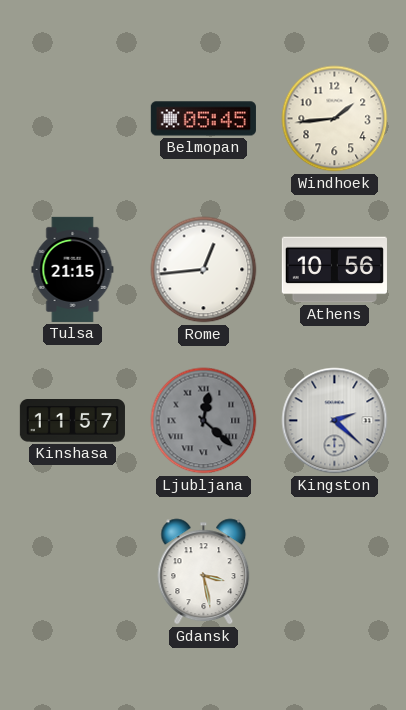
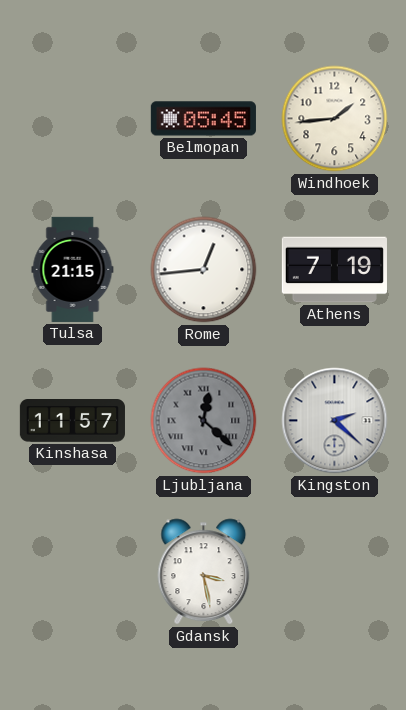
Athens: 10:56 -> 7:19
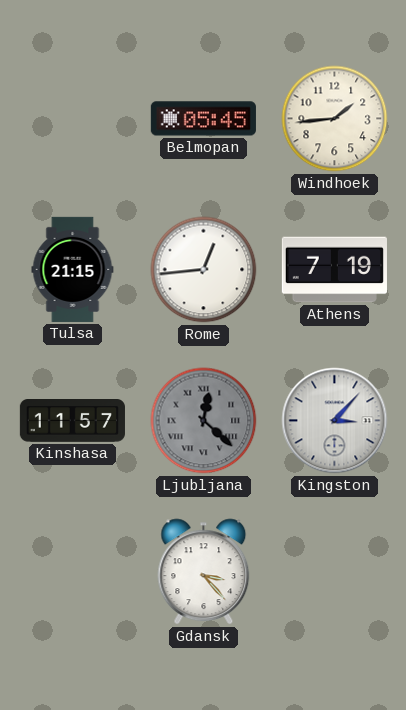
Kingston: 2:22 -> 3:07
Gdansk: 3:28 -> 3:23
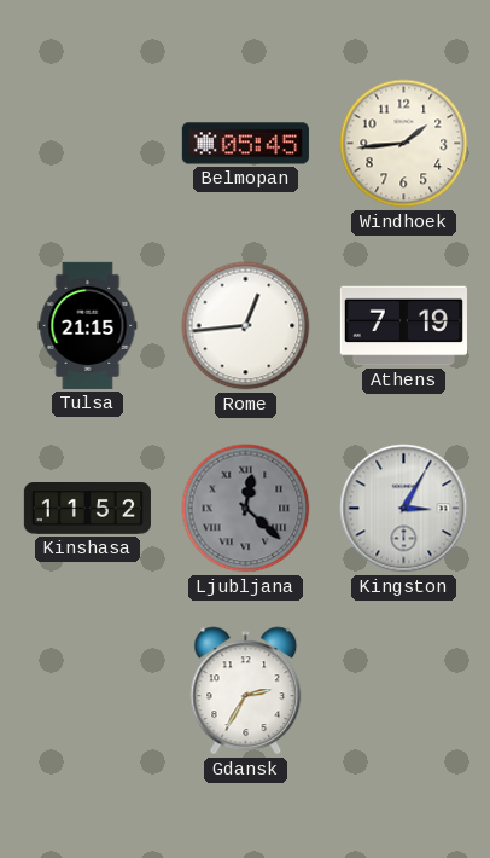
Kinshasa: 11:57 -> 11:52
Kingston: 3:07 -> 3:05
Gdansk: 3:23 -> 2:35
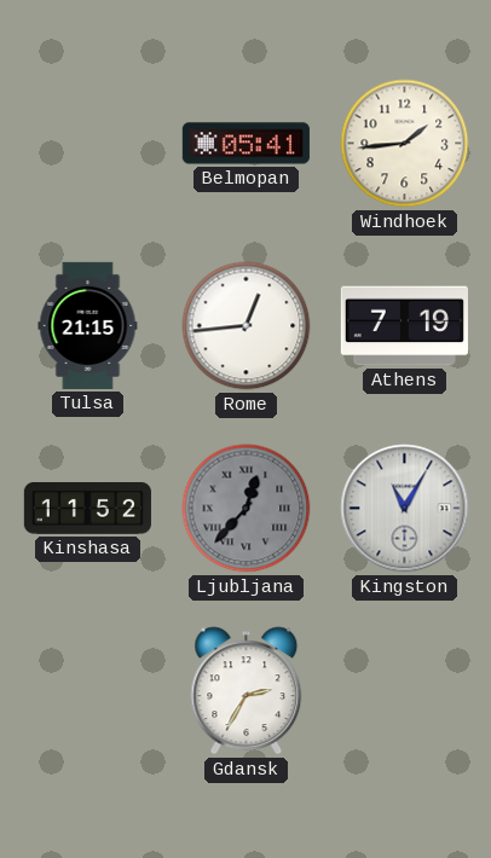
Belmopan: 05:45 -> 05:41
Ljubljana: 12:22 -> 12:37
Kingston: 3:05 -> 11:05
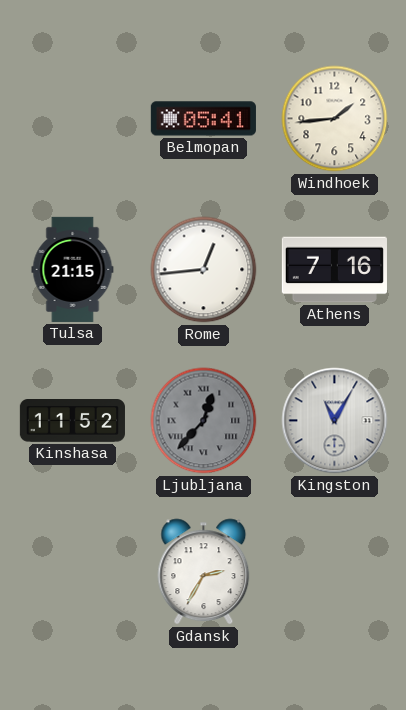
Athens: 7:19 -> 7:16
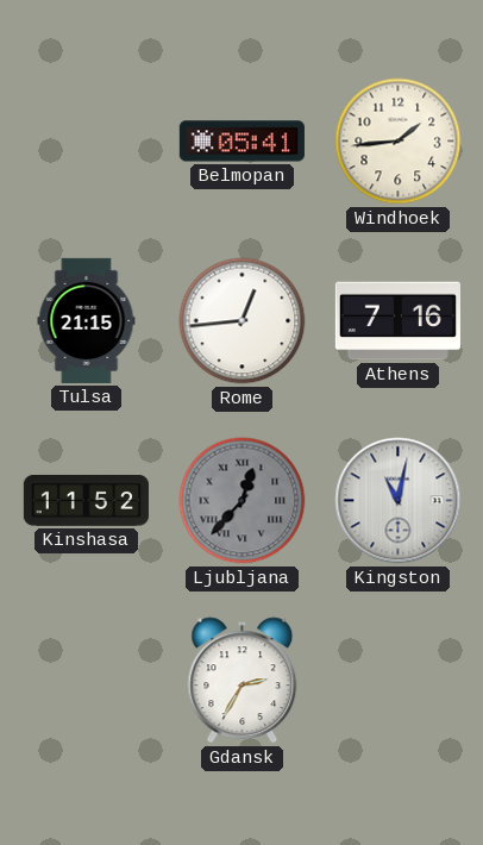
Kingston: 11:05 -> 11:02
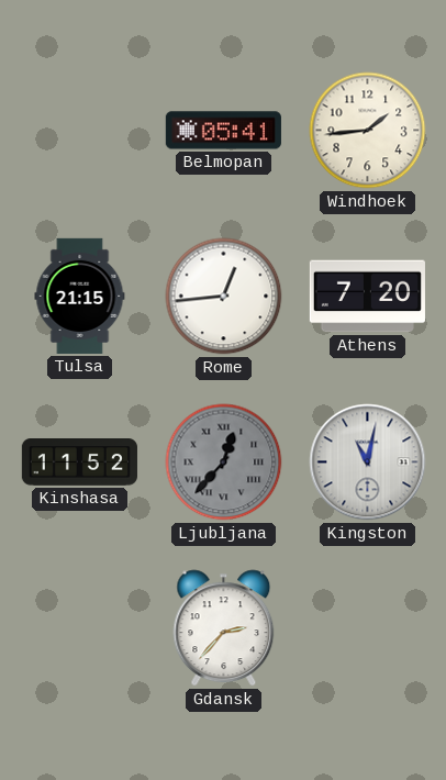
Athens: 7:16 -> 7:20
Gdansk: 2:35 -> 2:37
